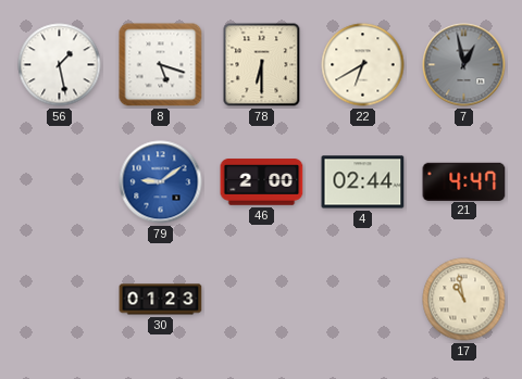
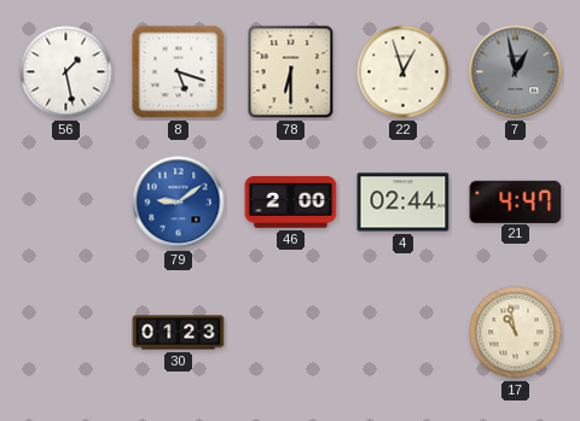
22: 6:40 -> 12:57
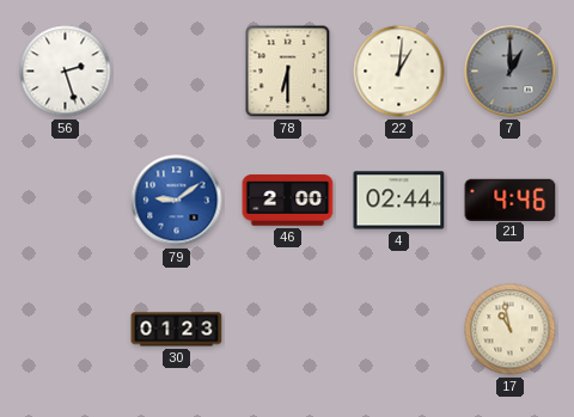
56: 1:28 -> 2:27
8: 5:18 -> none
22: 12:57 -> 1:01
7: 12:58 -> 1:00
21: 4:47 -> 4:46
